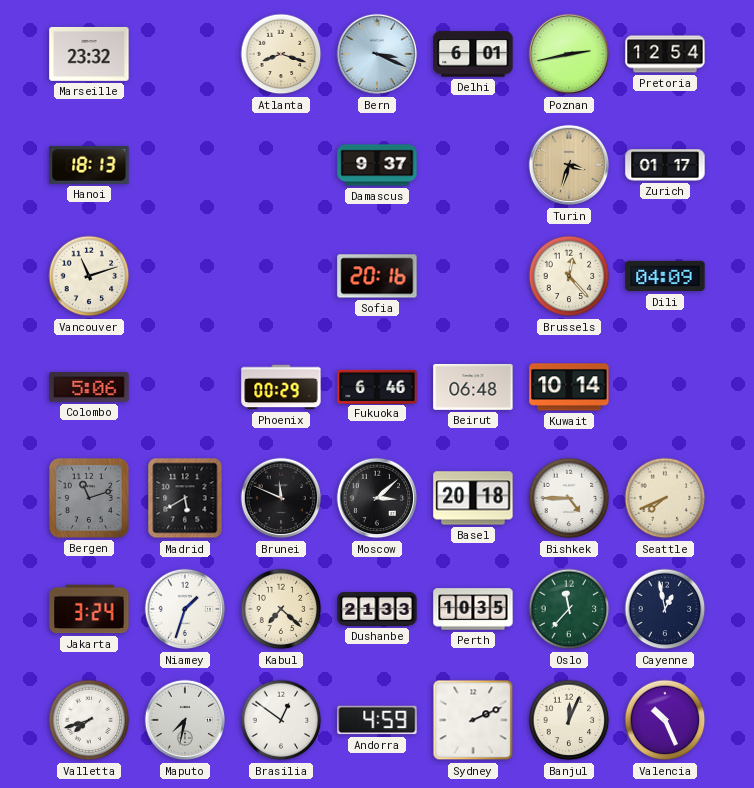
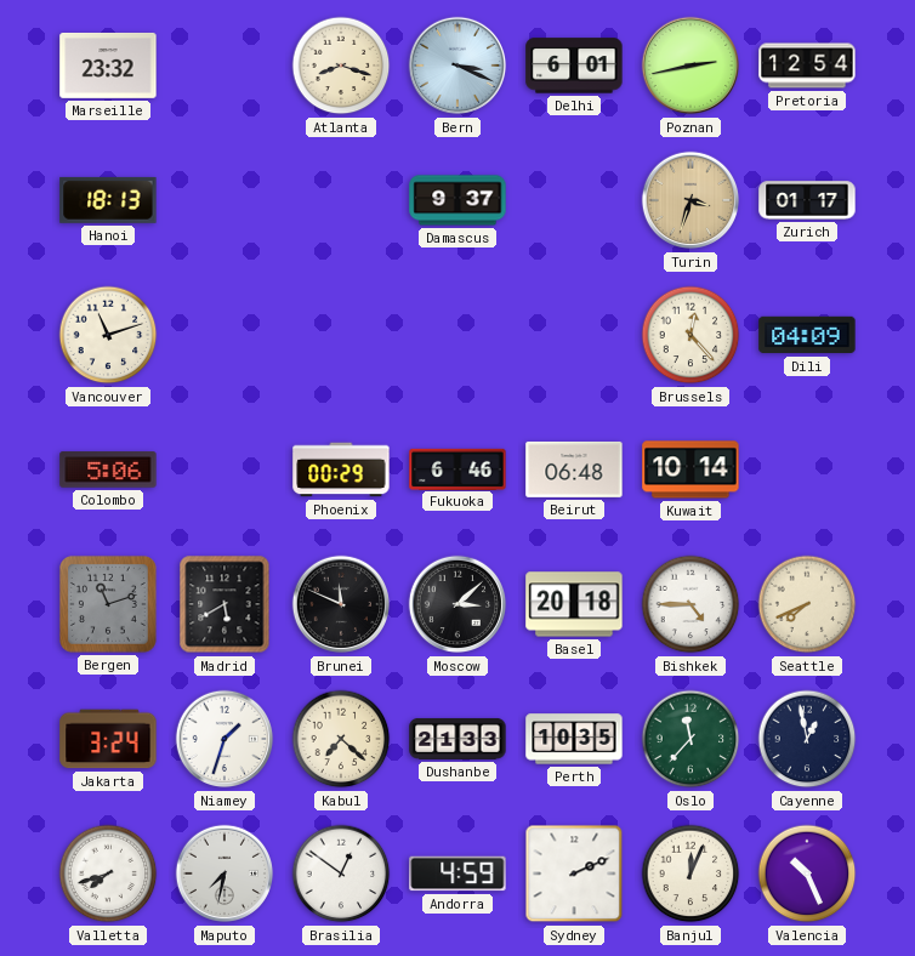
Sofia: 20:16 -> none
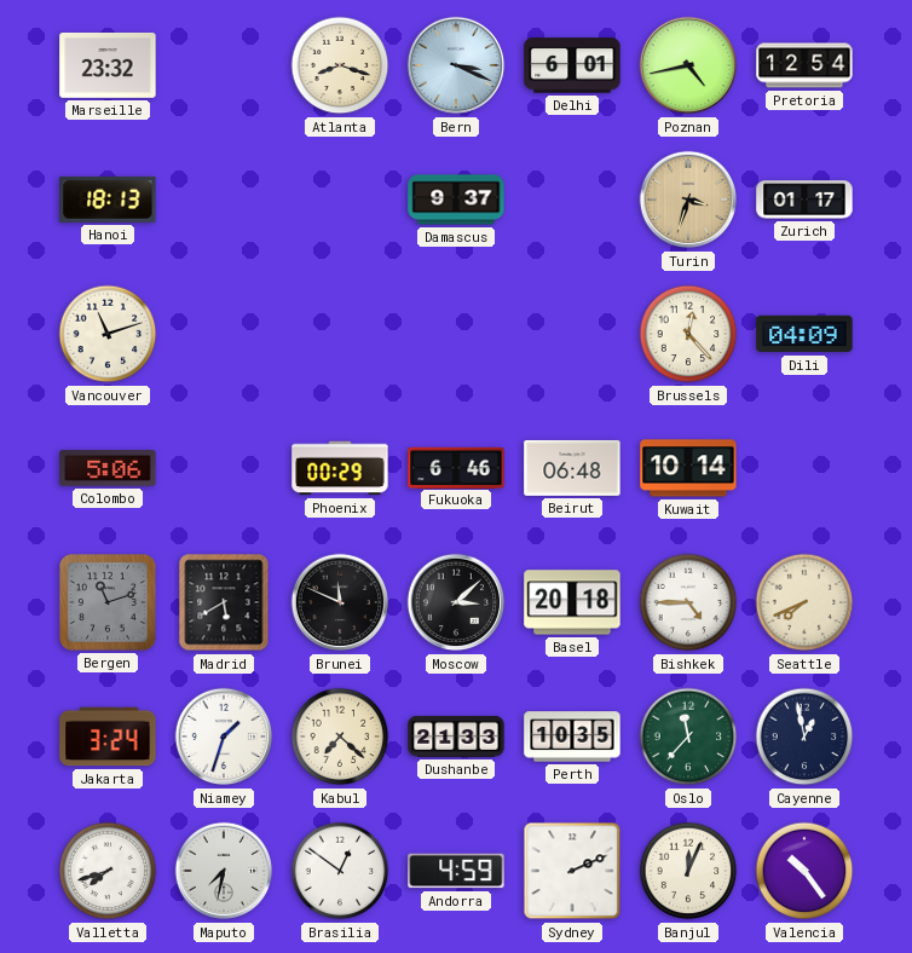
Poznan: 2:43 -> 4:43
Valencia: 10:26 -> 10:24
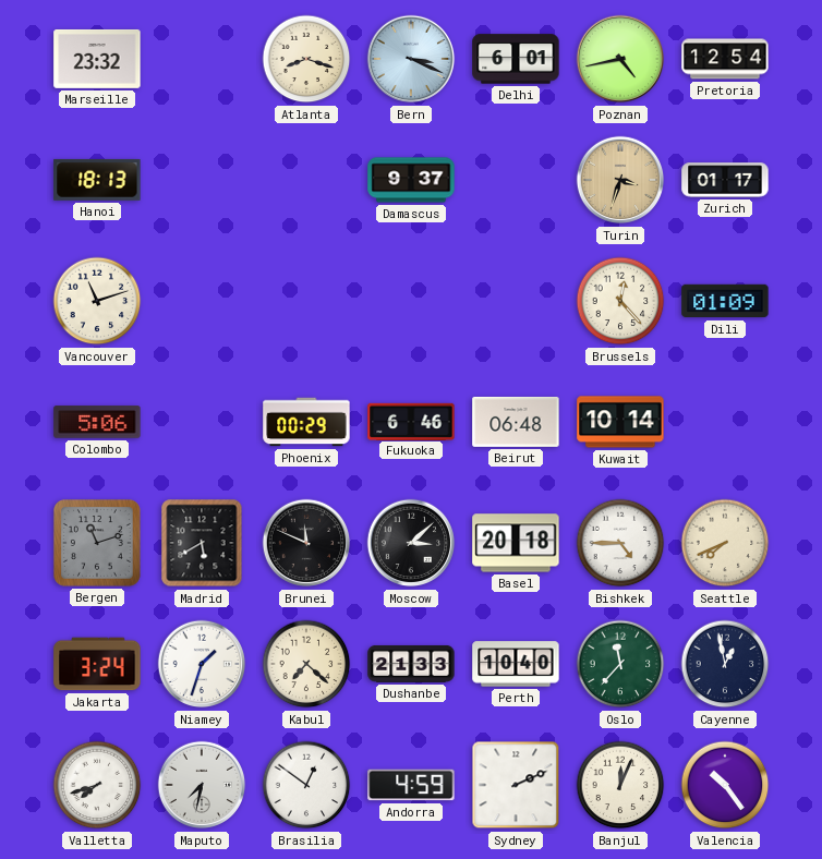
Dili: 04:09 -> 01:09
Perth: 10:35 -> 10:40
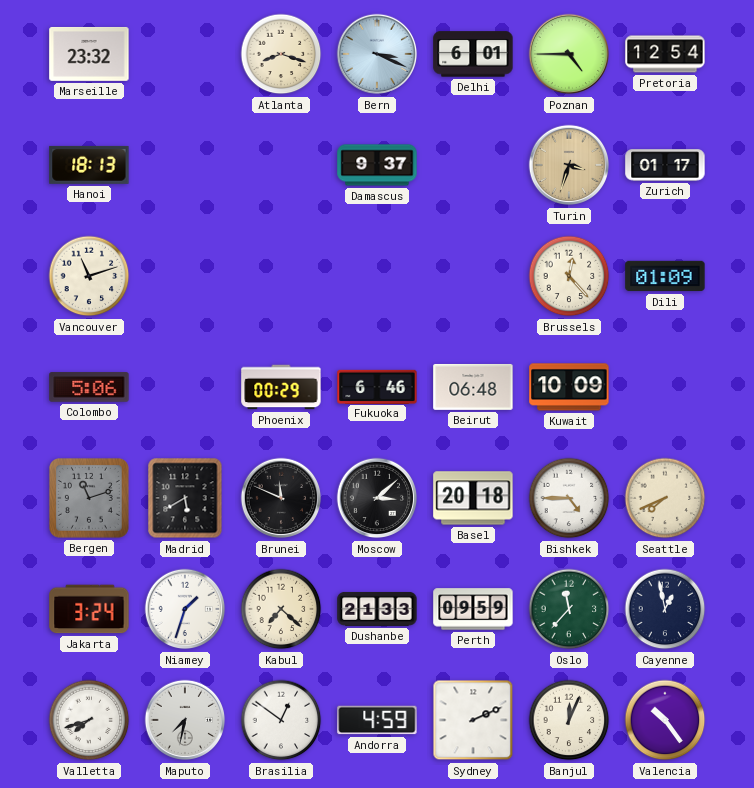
Poznan: 4:43 -> 4:45
Kuwait: 10:14 -> 10:09
Perth: 10:40 -> 09:59
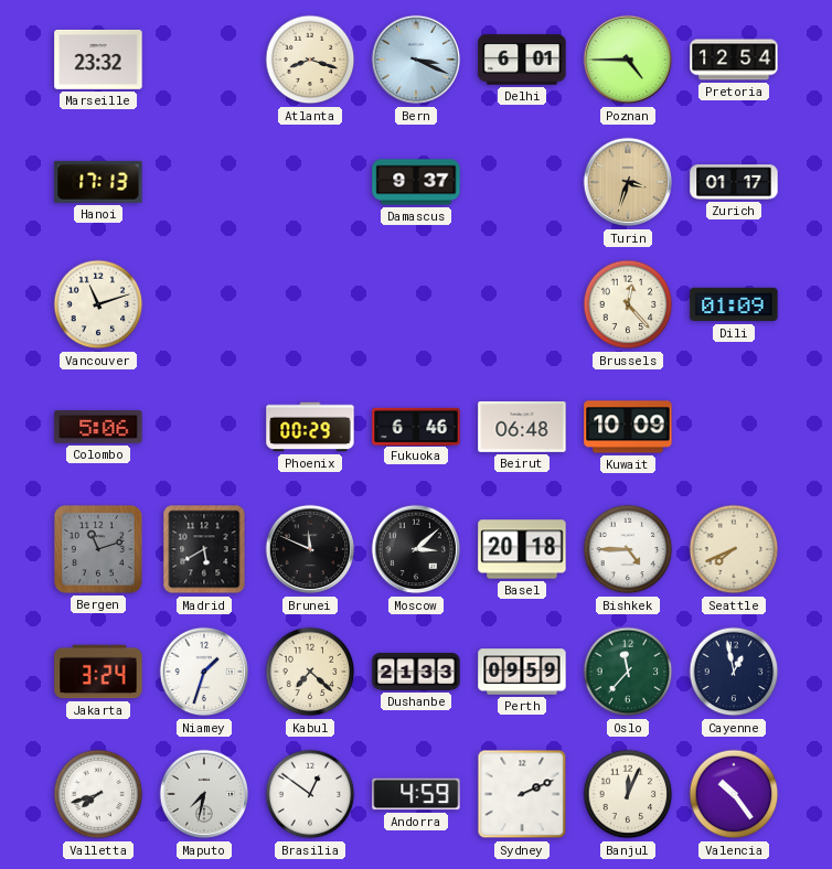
Hanoi: 18:13 -> 17:13
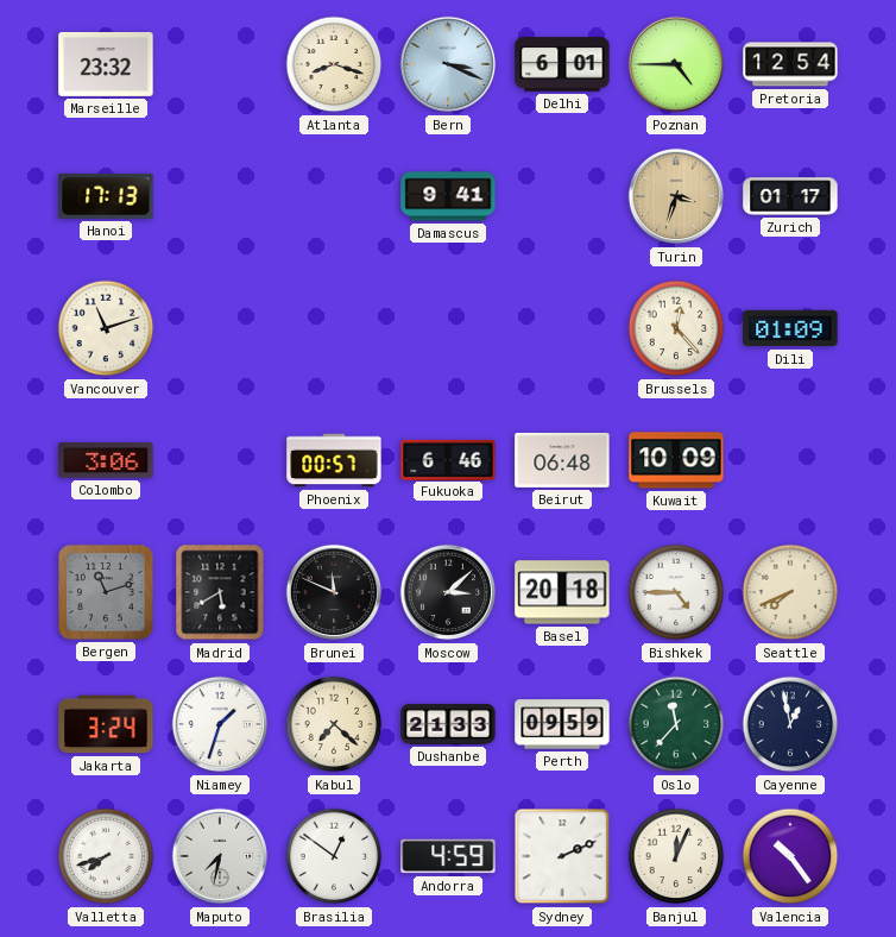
Damascus: 9:37 -> 9:41
Colombo: 5:06 -> 3:06
Phoenix: 00:29 -> 00:57
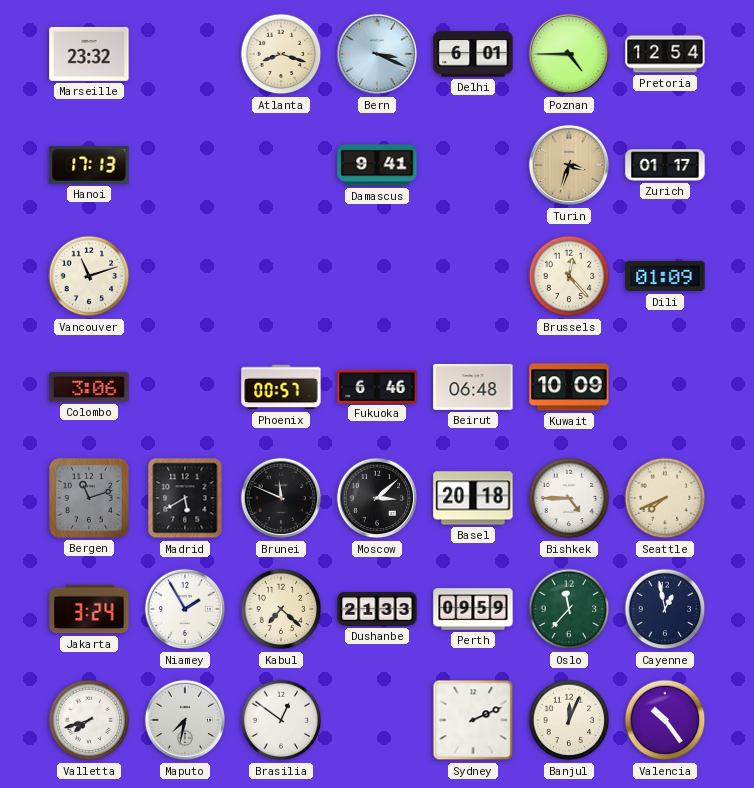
Niamey: 1:33 -> 1:55
Andorra: 4:59 -> none
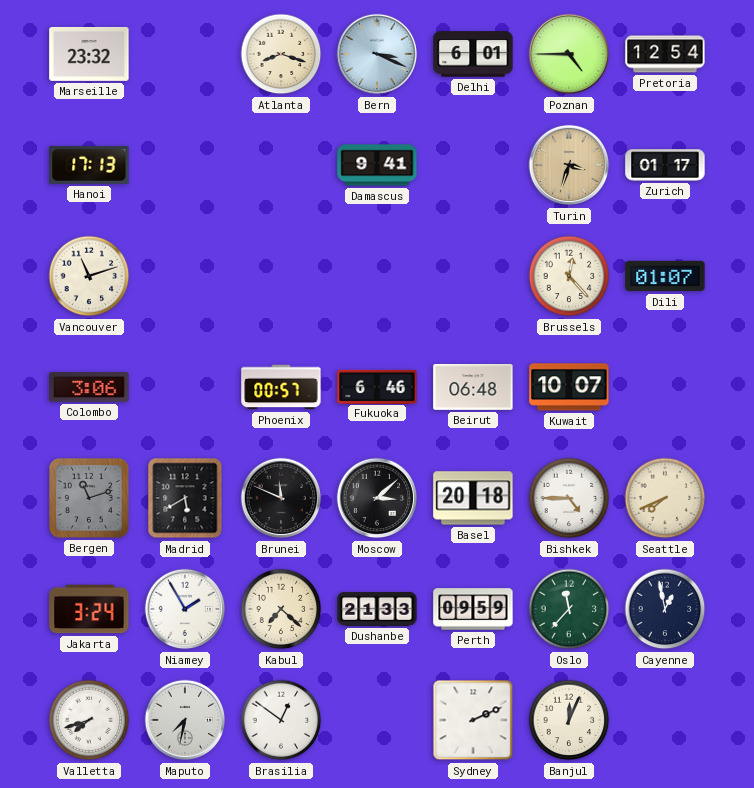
Dili: 01:09 -> 01:07
Kuwait: 10:09 -> 10:07
Valencia: 10:24 -> none
